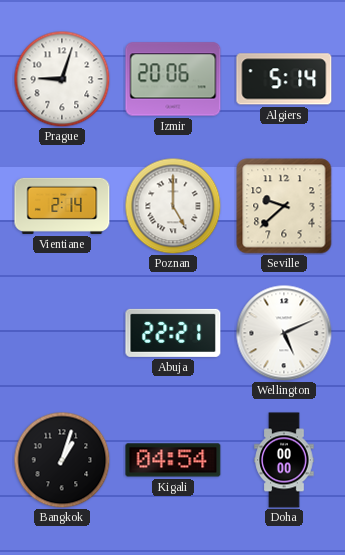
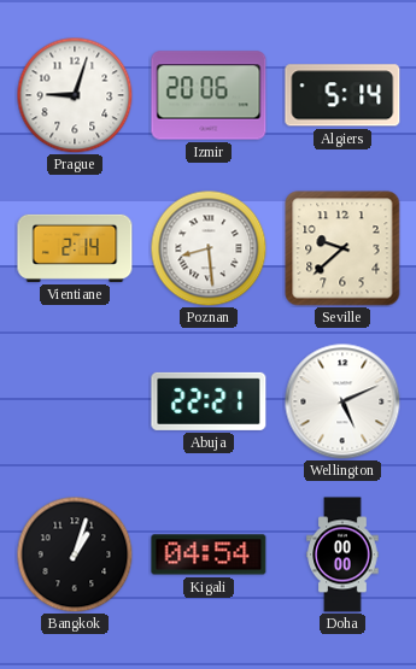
Poznan: 5:00 -> 8:29
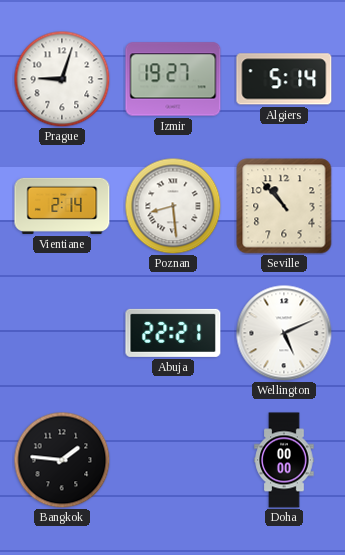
Izmir: 20:06 -> 19:27
Seville: 9:38 -> 10:53
Bangkok: 1:03 -> 1:46
Kigali: 04:54 -> none
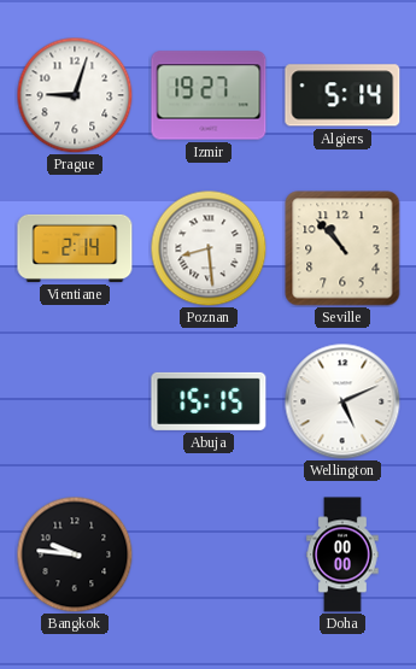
Abuja: 22:21 -> 15:15
Bangkok: 1:46 -> 9:46
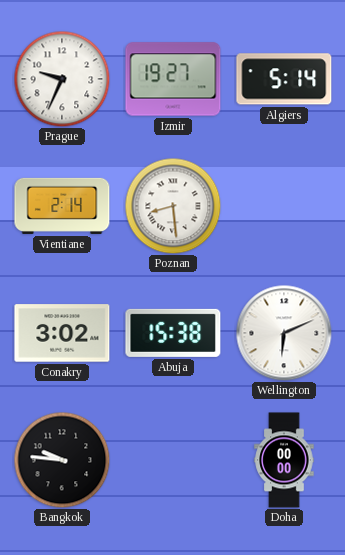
Prague: 9:03 -> 9:34
Seville: 10:53 -> none
Conakry: none -> 3:02
Abuja: 15:15 -> 15:38
Wellington: 5:11 -> 6:11
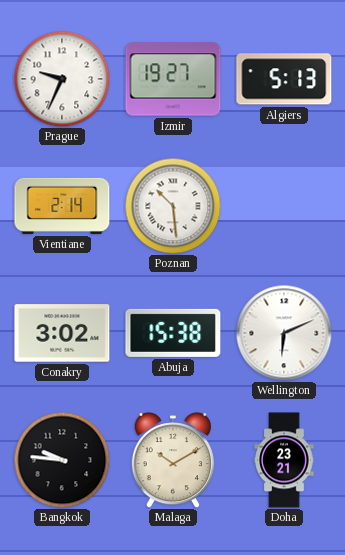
Algiers: 5:14 -> 5:13
Poznan: 8:29 -> 10:29
Malaga: none -> 10:10
Doha: 00:00 -> 23:21
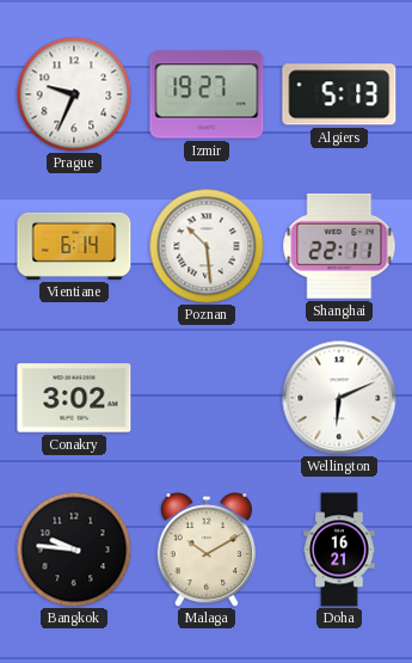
Vientiane: 2:14 -> 6:14
Shanghai: none -> 22:11
Abuja: 15:38 -> none
Doha: 23:21 -> 16:21
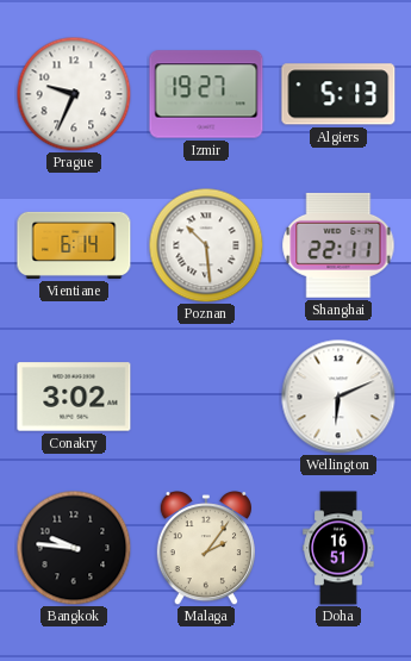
Malaga: 10:10 -> 2:06
Doha: 16:21 -> 16:51
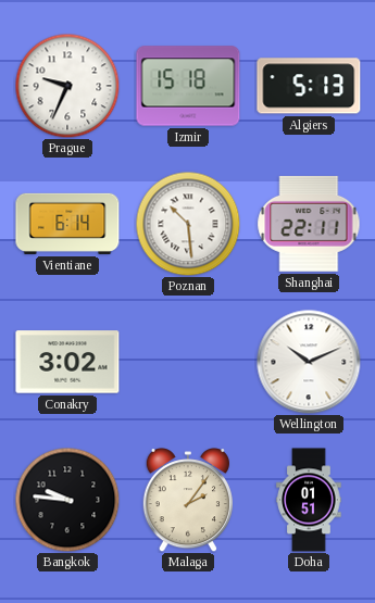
Izmir: 19:27 -> 15:18
Wellington: 6:11 -> 10:11
Doha: 16:51 -> 01:51
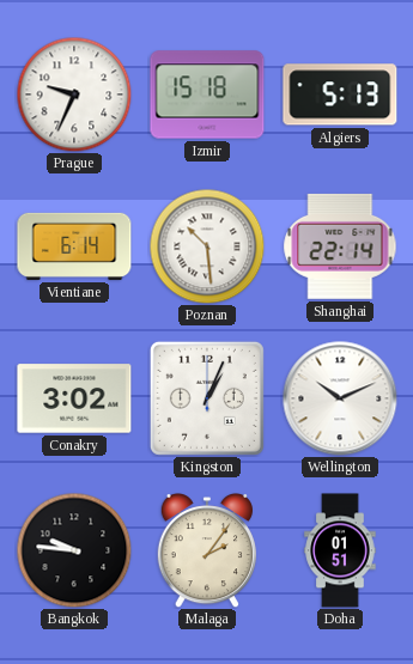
Shanghai: 22:11 -> 22:14
Kingston: none -> 1:04
